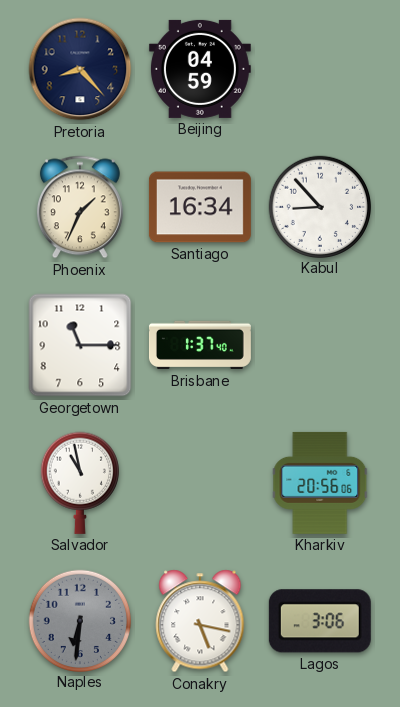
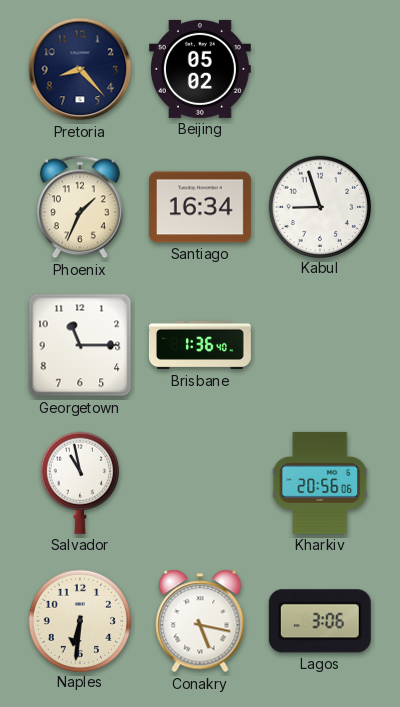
Beijing: 04:59 -> 05:02
Kabul: 8:53 -> 8:57
Brisbane: 1:37 -> 1:36
Naples dial: grey -> cream
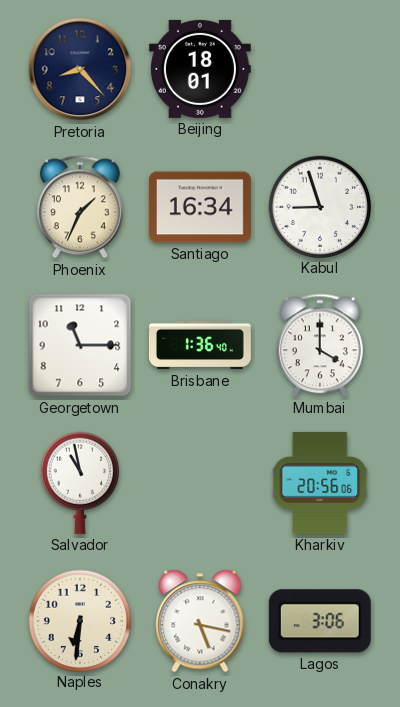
Beijing: 05:02 -> 18:01
Mumbai: none -> 4:00
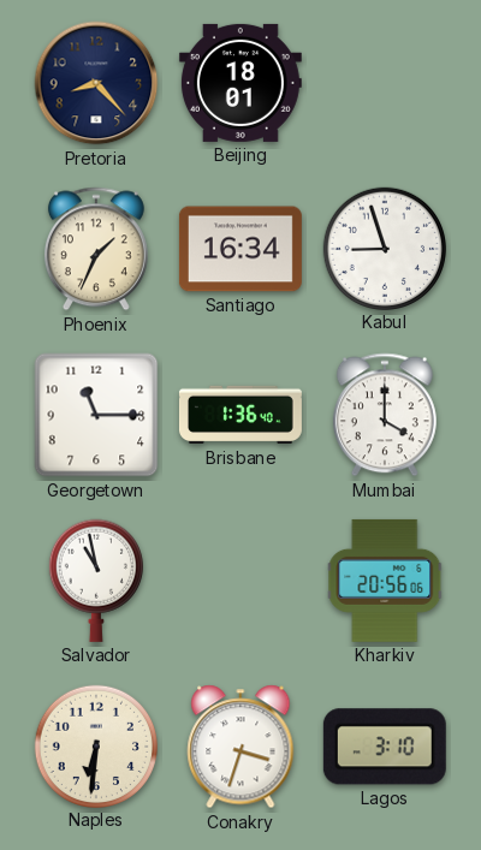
Conakry: 5:17 -> 3:33
Lagos: 3:06 -> 3:10
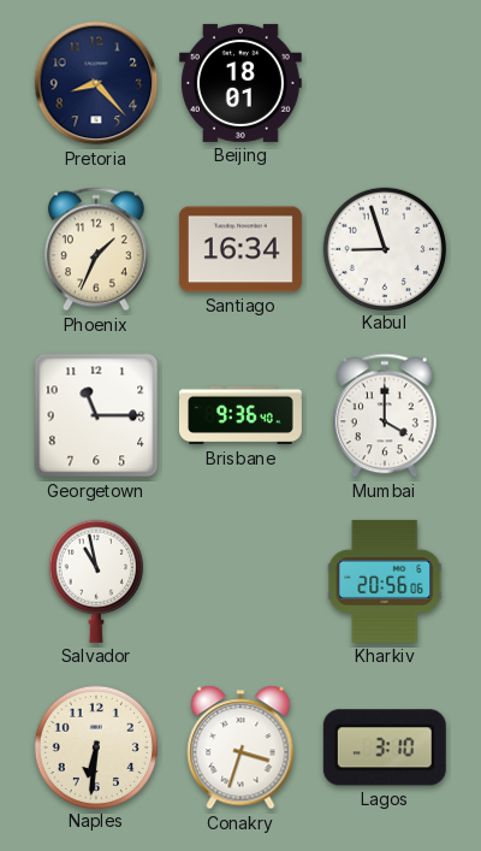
Brisbane: 1:36 -> 9:36
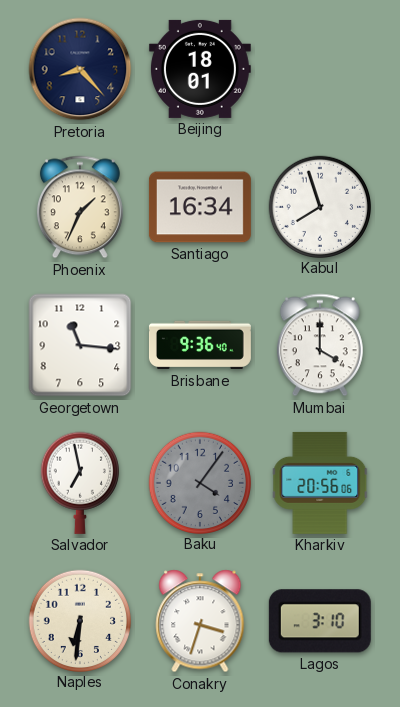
Kabul: 8:57 -> 7:57
Georgetown: 11:15 -> 11:16
Salvador: 10:58 -> 6:58
Baku: none -> 4:06
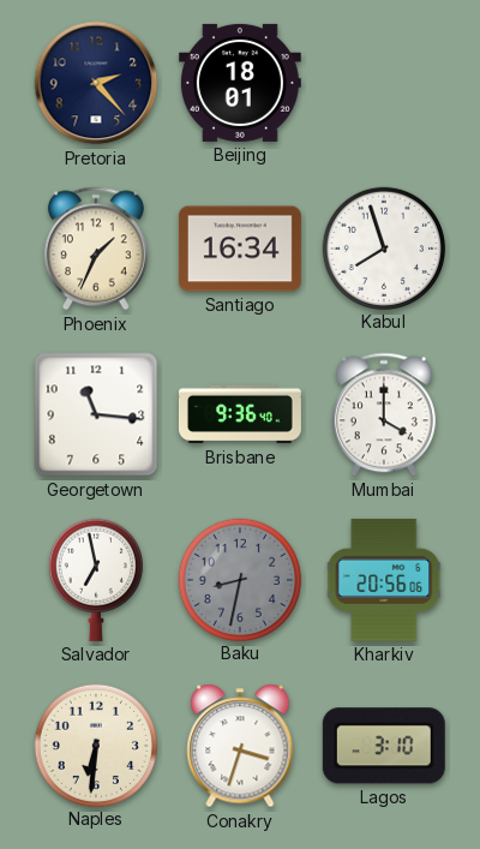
Pretoria: 8:23 -> 2:23
Baku: 4:06 -> 8:32
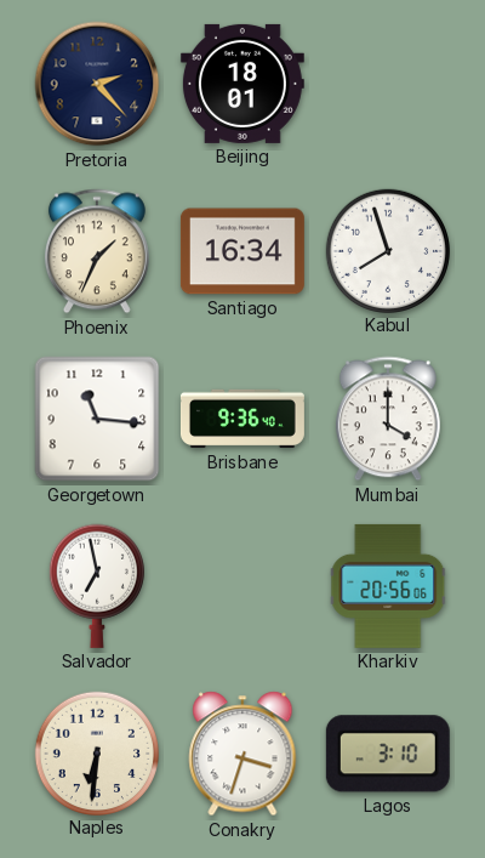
Baku: 8:32 -> none
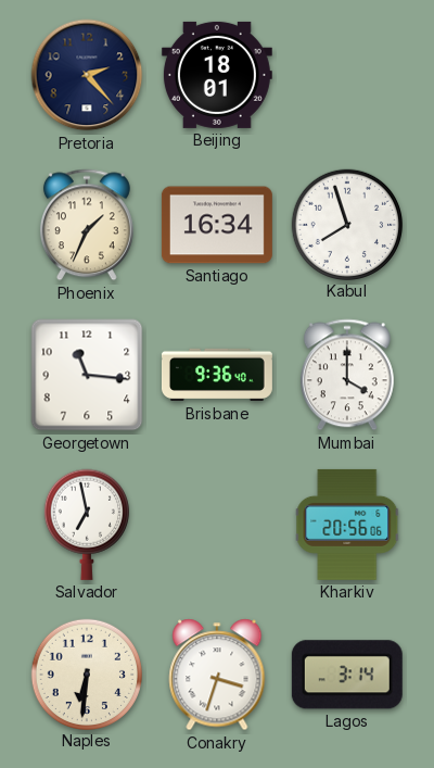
Lagos: 3:10 -> 3:14
